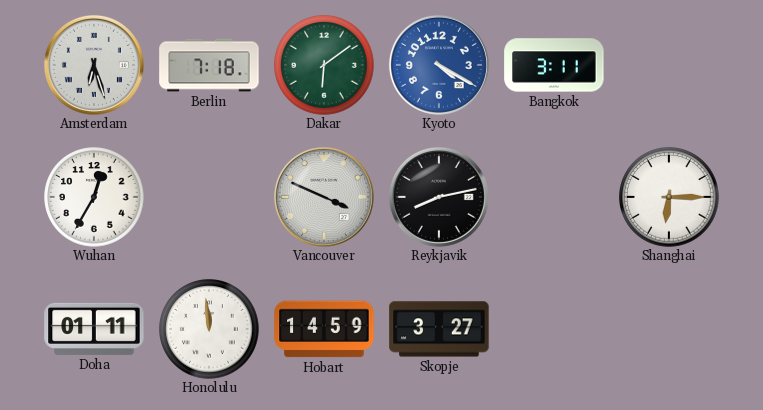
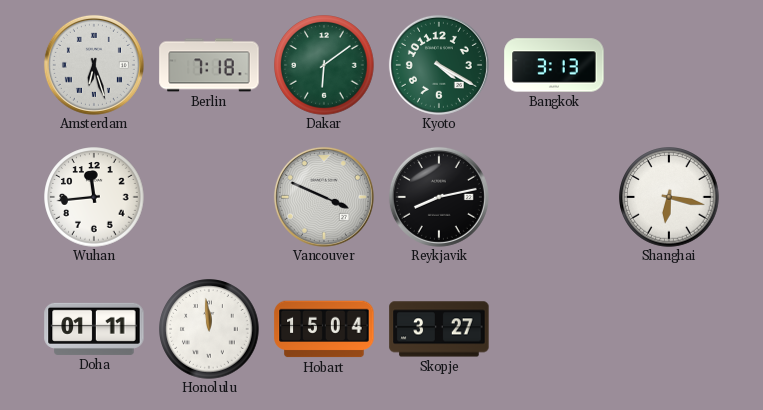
Kyoto dial: blue -> green
Bangkok: 3:11 -> 3:13
Wuhan: 12:35 -> 11:44
Shanghai: 6:15 -> 6:17
Hobart: 14:59 -> 15:04
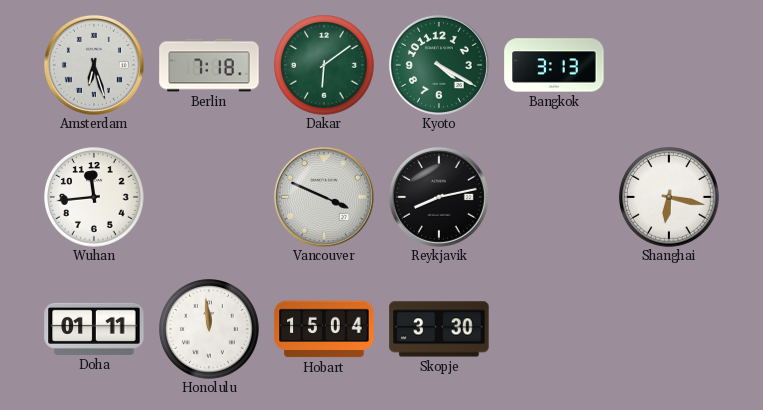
Skopje: 3:27 -> 3:30
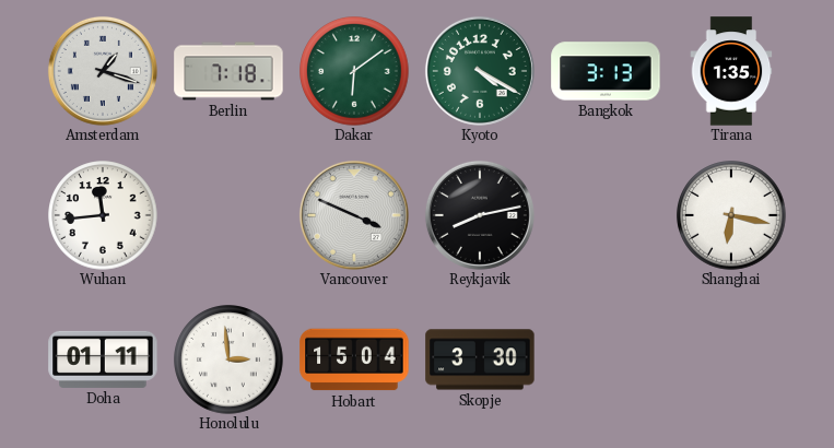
Amsterdam: 6:27 -> 1:18
Tirana: none -> 1:35
Honolulu: 11:59 -> 2:59
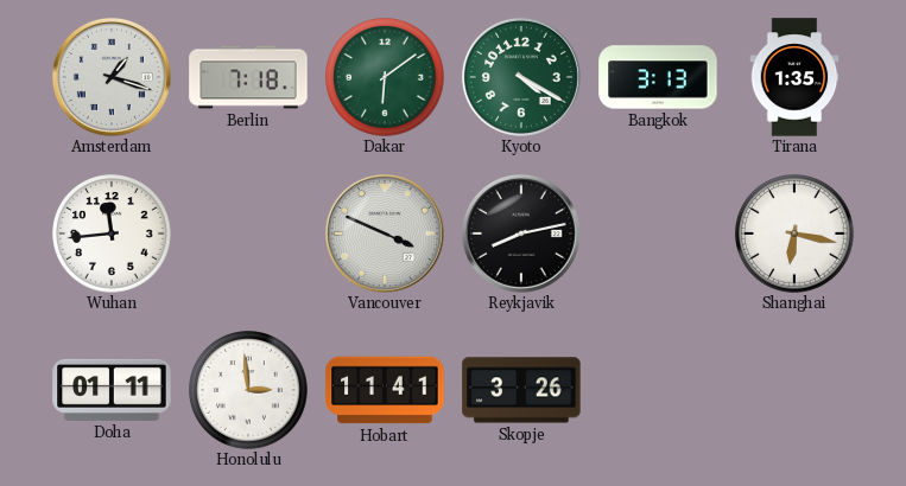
Hobart: 15:04 -> 11:41
Skopje: 3:30 -> 3:26
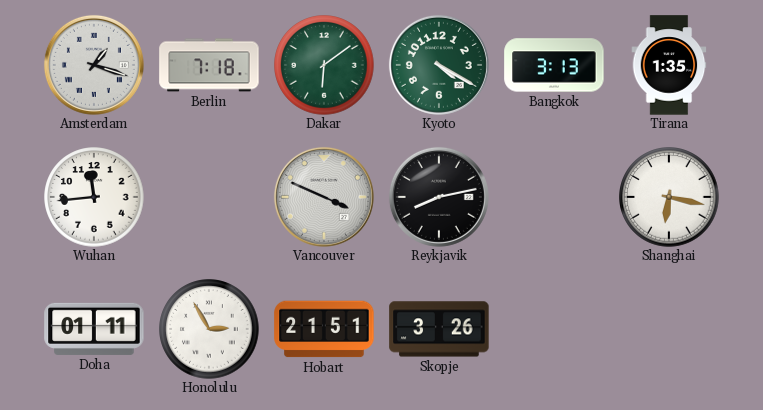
Honolulu: 2:59 -> 2:55
Hobart: 11:41 -> 21:51
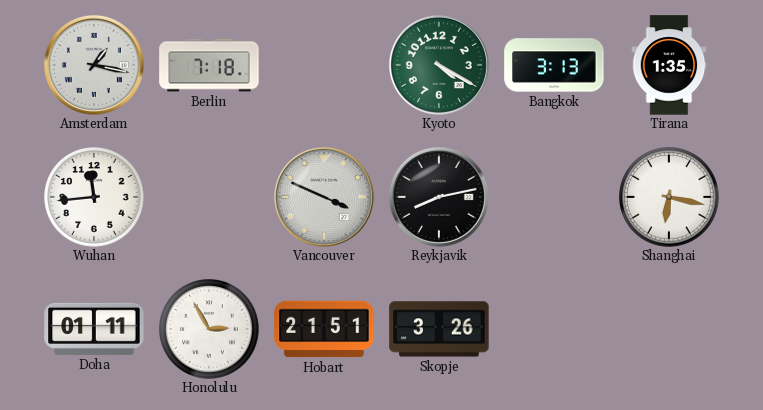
Amsterdam: 1:18 -> 1:17
Dakar: 6:09 -> none
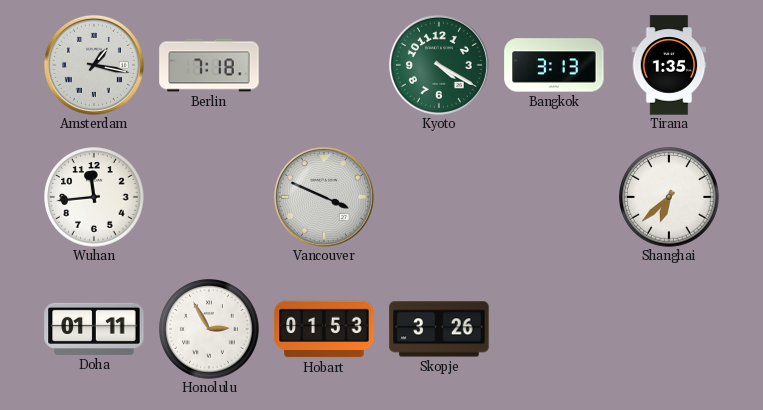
Reykjavik: 8:13 -> none
Shanghai: 6:17 -> 6:38
Hobart: 21:51 -> 01:53
